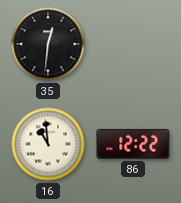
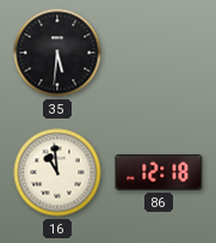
35: 12:31 -> 5:31
86: 12:22 -> 12:18
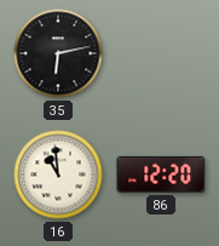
35: 5:31 -> 6:13
86: 12:18 -> 12:20
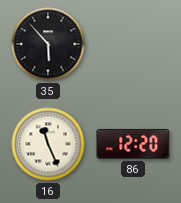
35: 6:13 -> 5:53
16: 10:59 -> 11:26
